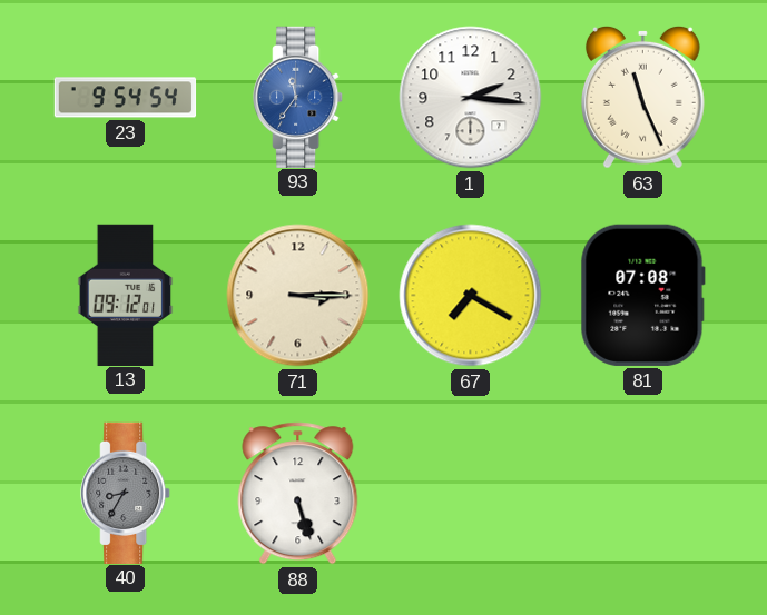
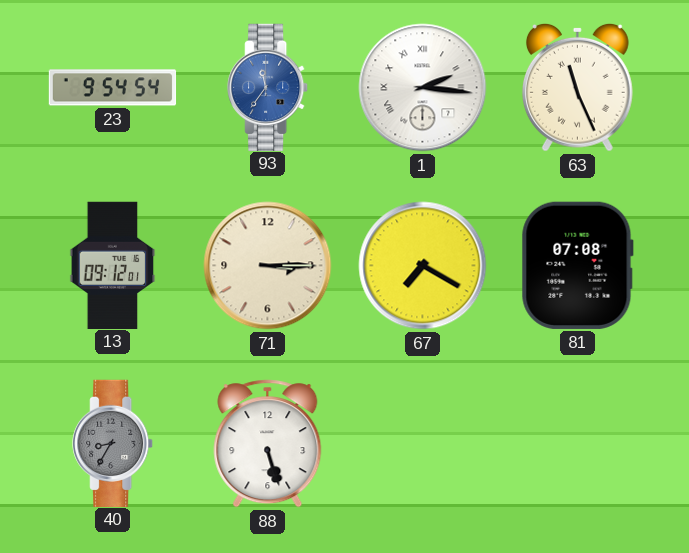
1 numerals: Arabic -> Roman
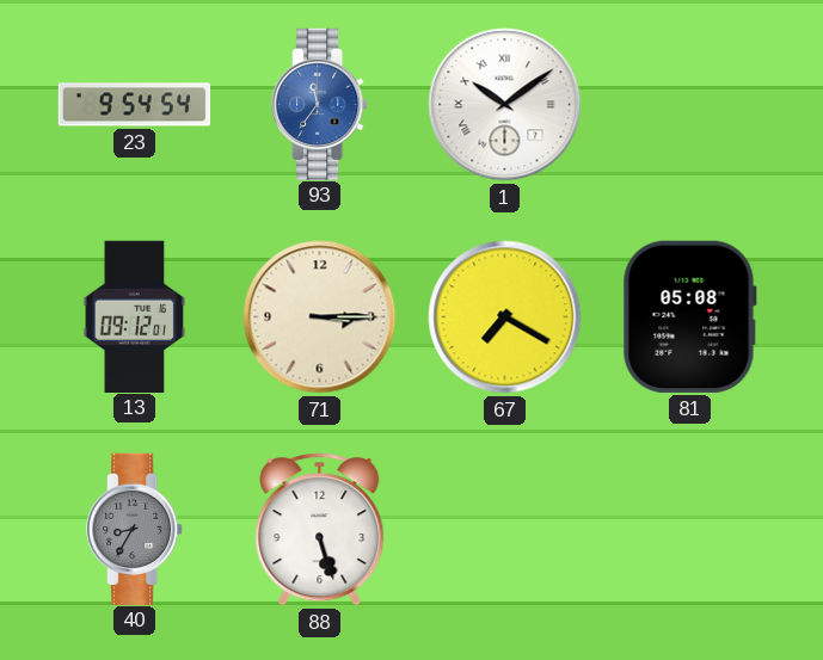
1: 2:16 -> 10:09
63: 11:26 -> none
81: 07:08 -> 05:08
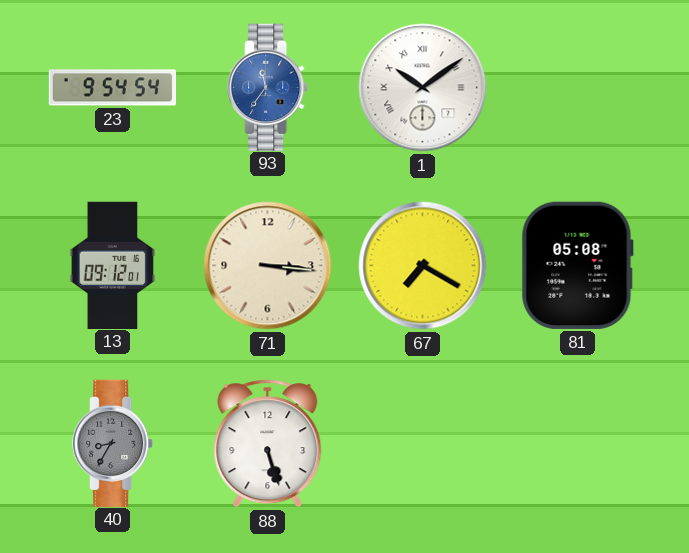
71: 3:15 -> 3:16
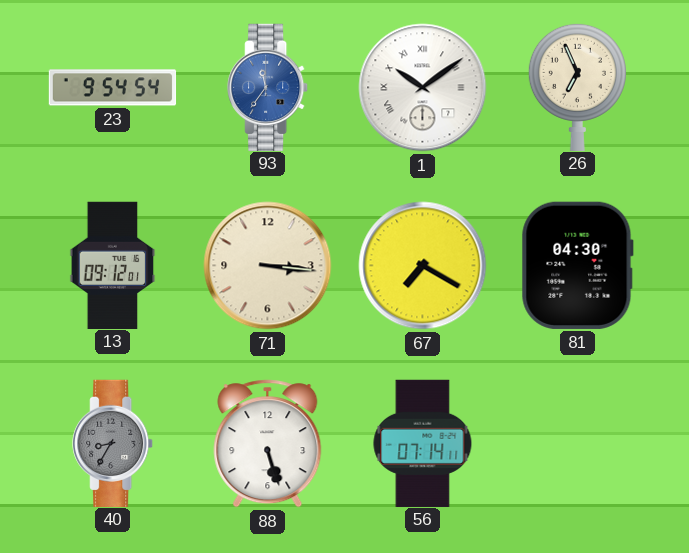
26: none -> 6:56
81: 05:08 -> 04:30
56: none -> 07:14
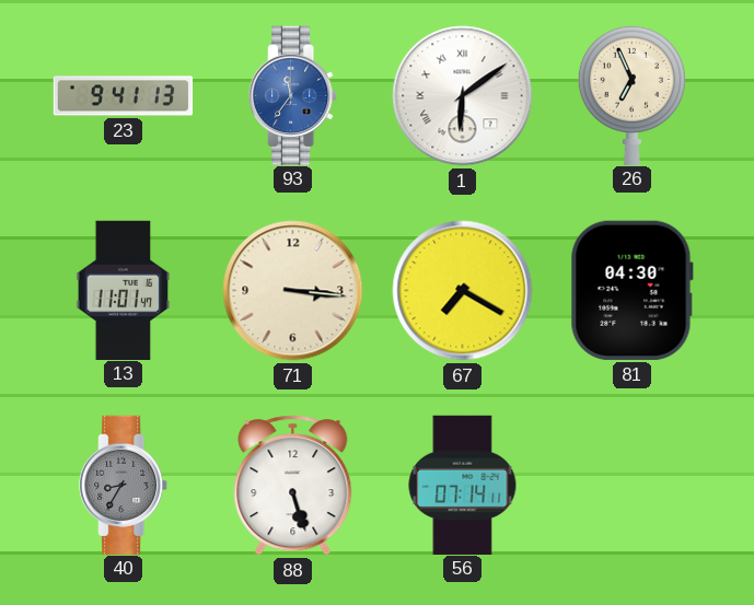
23: 9:54 -> 9:41
1: 10:09 -> 6:09
13: 09:12 -> 11:01
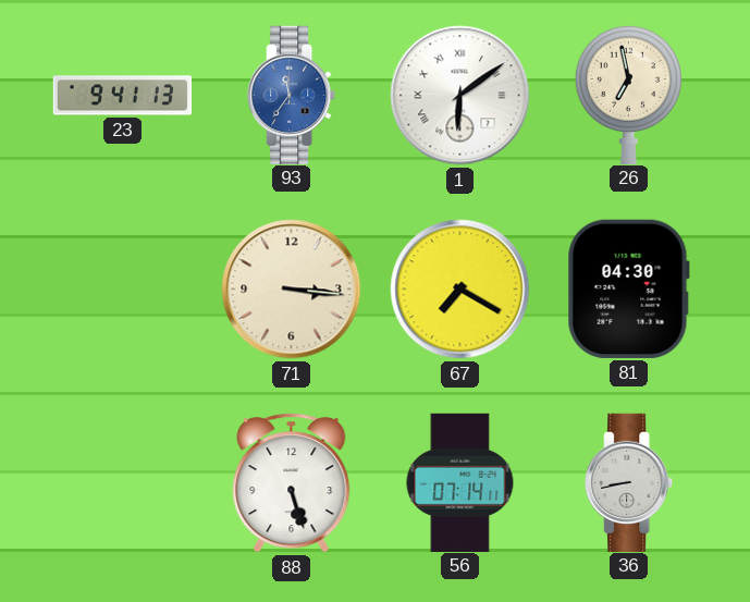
26: 6:56 -> 6:58
13: 11:01 -> none
40: 8:35 -> none
36: none -> 8:43
